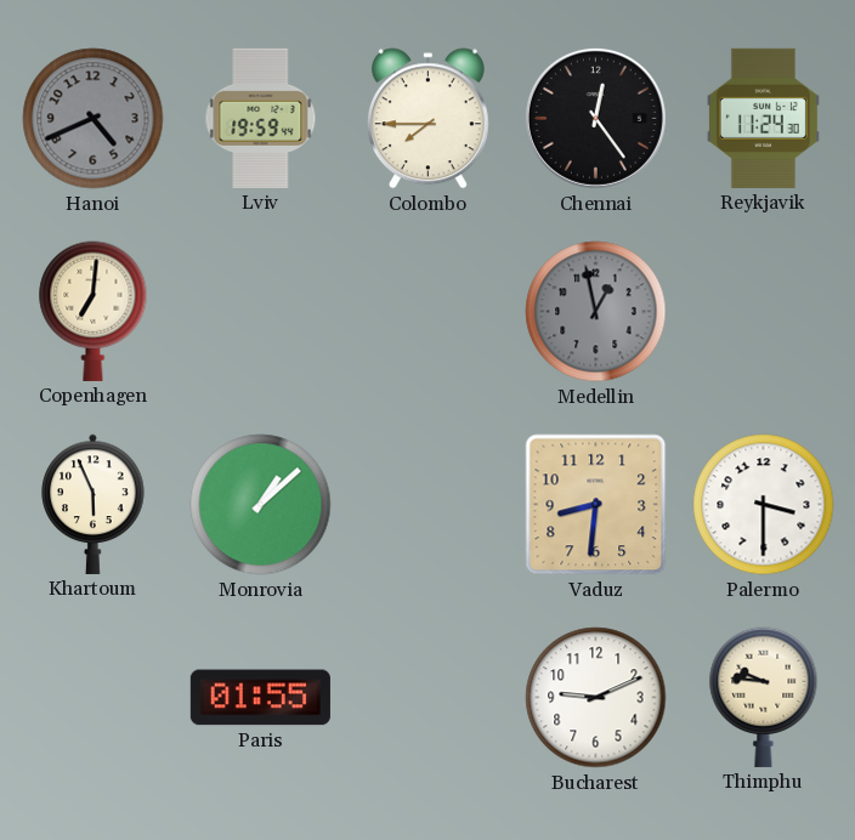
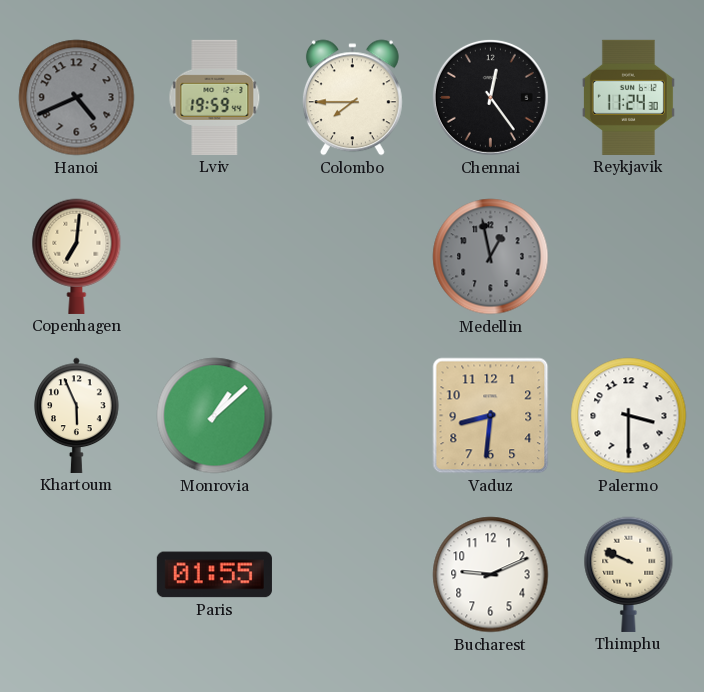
Thimphu: 9:46 -> 9:49
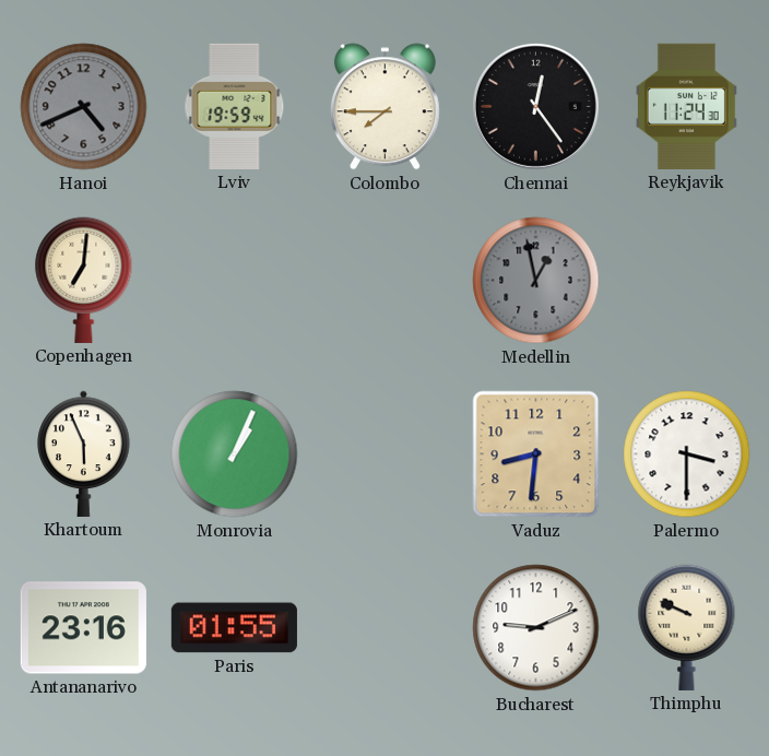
Monrovia: 1:08 -> 1:04
Antananarivo: none -> 23:16
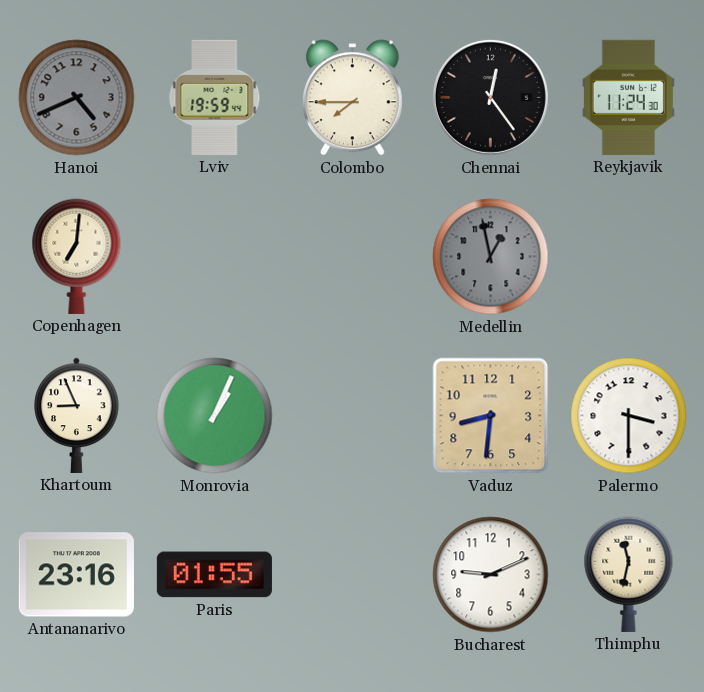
Khartoum: 5:56 -> 8:56
Thimphu: 9:49 -> 11:32
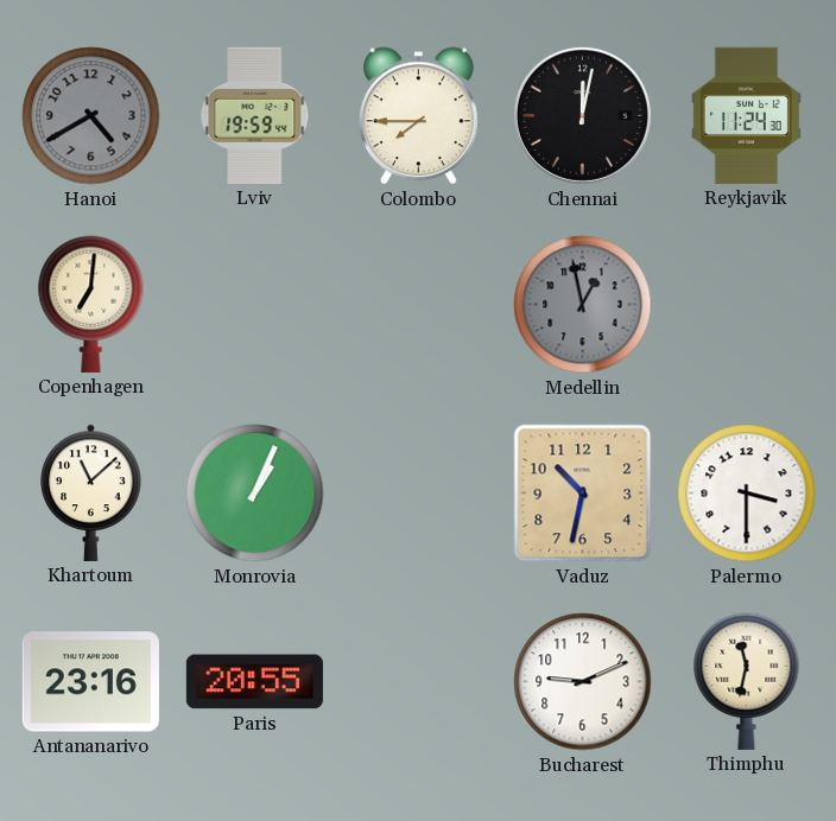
Hanoi: 4:41 -> 4:40
Chennai: 12:24 -> 12:02
Khartoum: 8:56 -> 11:08
Vaduz: 8:31 -> 10:32
Paris: 01:55 -> 20:55
